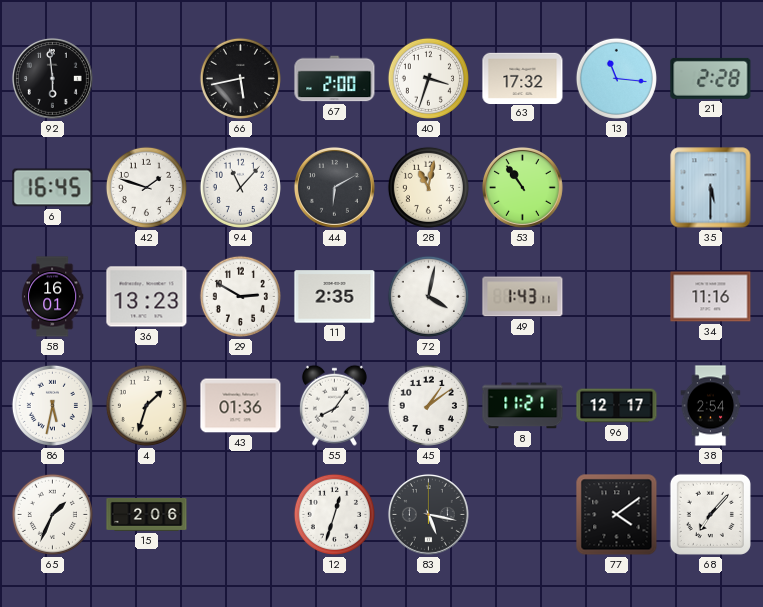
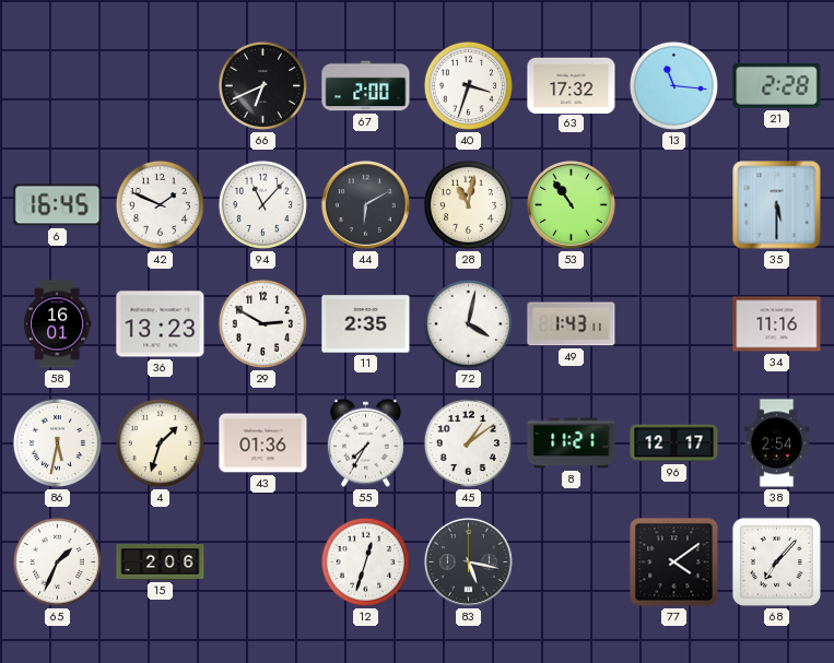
92: 5:59 -> none
66: 5:43 -> 6:41
42: 1:48 -> 1:49
55: 8:06 -> 7:35
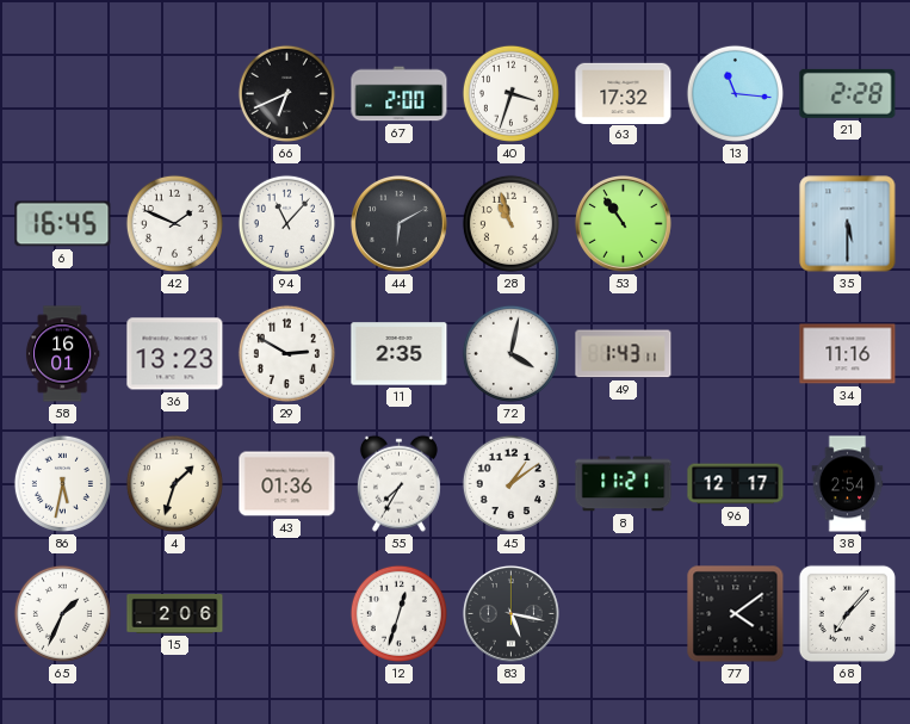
28: 11:02 -> 10:57
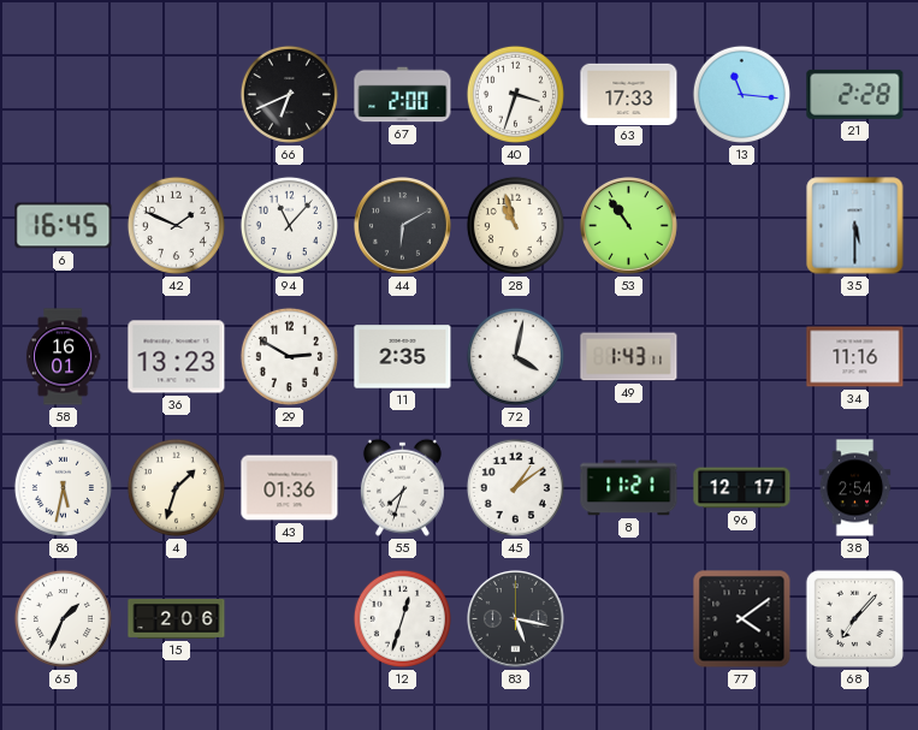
63: 17:32 -> 17:33
55: 7:35 -> 7:33
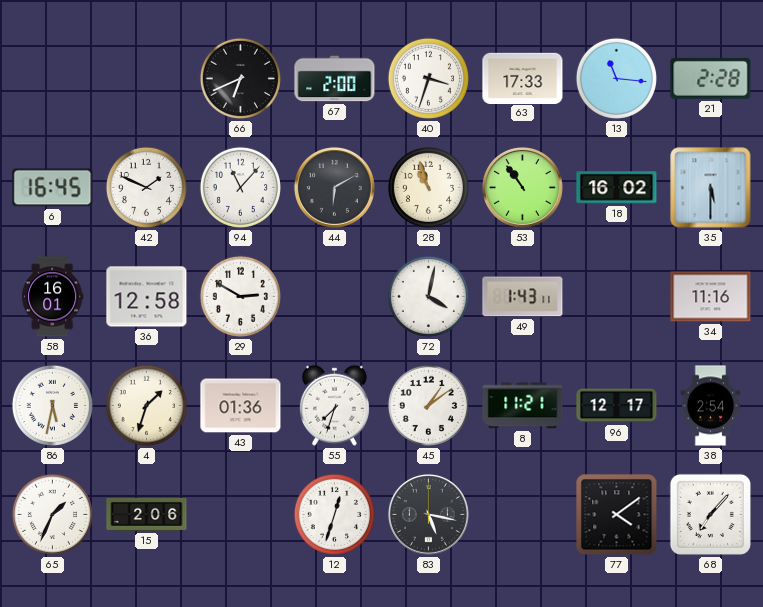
18: none -> 16:02
36: 13:23 -> 12:58
11: 2:35 -> none
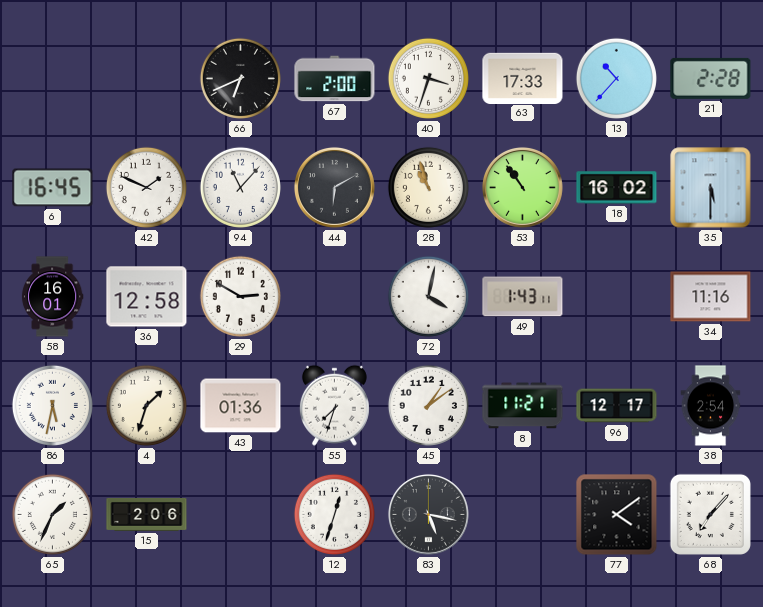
13: 11:16 -> 10:37
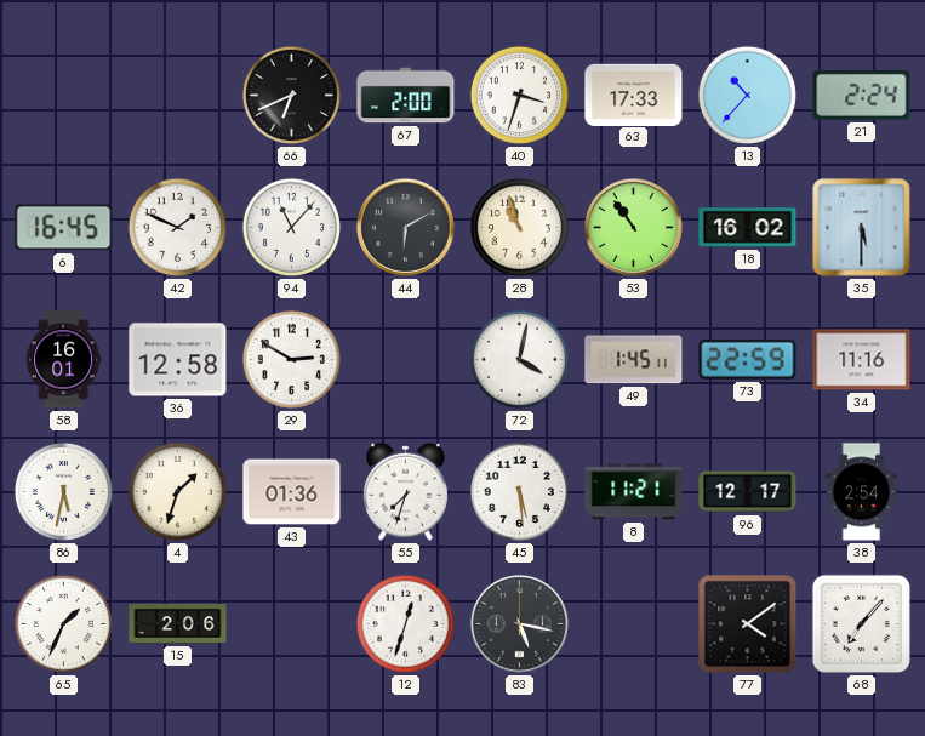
21: 2:28 -> 2:24
49: 1:43 -> 1:45
73: none -> 22:59
45: 1:09 -> 5:29
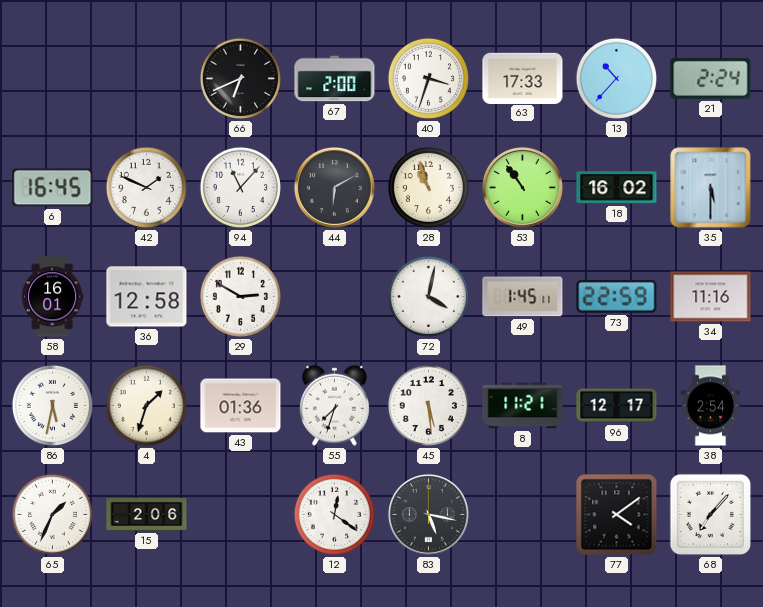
12: 12:33 -> 12:21
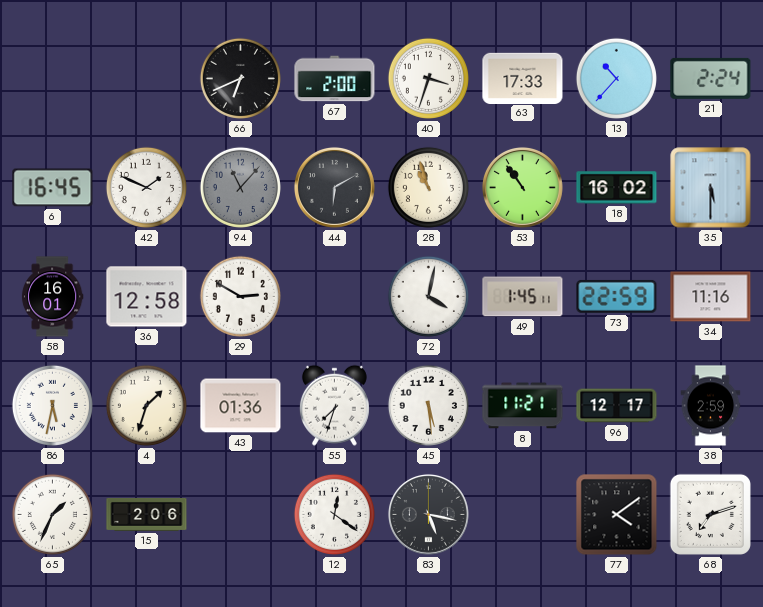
94 dial: white -> grey
38: 2:54 -> 2:59
68: 7:07 -> 7:12
